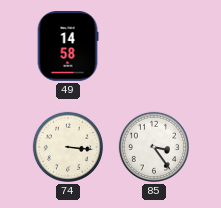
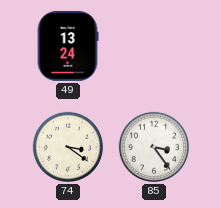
49: 14:58 -> 13:24
74: 3:16 -> 3:21
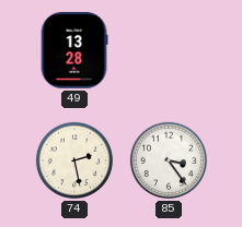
49: 13:24 -> 13:28
74: 3:21 -> 2:28
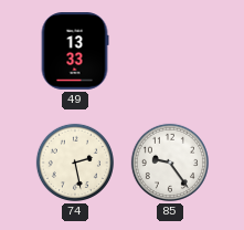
49: 13:28 -> 13:33
85: 3:24 -> 9:24
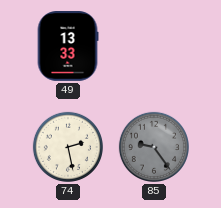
85 dial: white -> grey
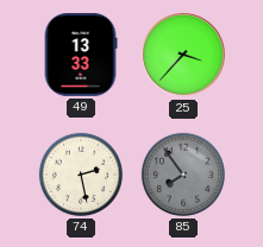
25: none -> 3:37
85: 9:24 -> 7:54
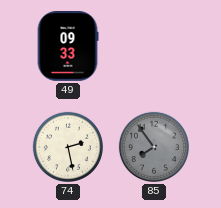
49: 13:33 -> 09:33
25: 3:37 -> none
